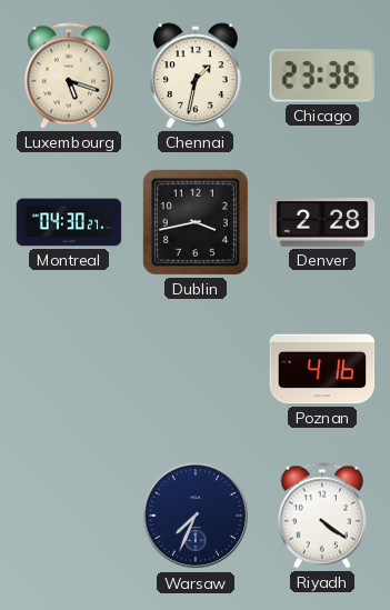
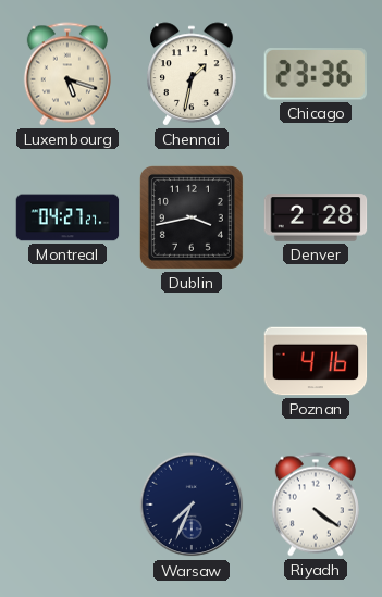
Montreal: 04:30 -> 04:27
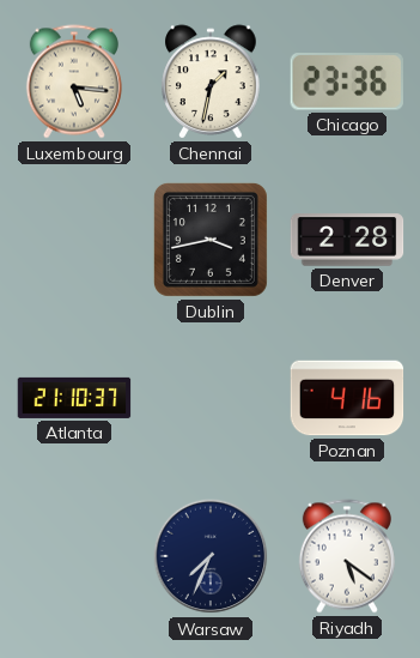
Luxembourg: 5:18 -> 5:16
Montreal: 04:27 -> none
Atlanta: none -> 21:10
Riyadh: 4:21 -> 5:21
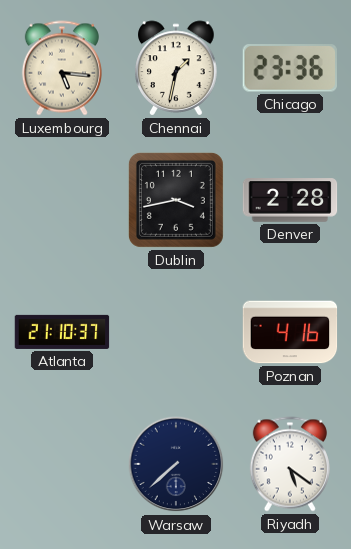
Warsaw: 7:34 -> 7:38
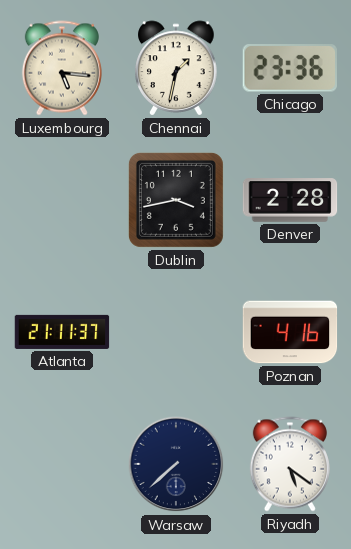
Atlanta: 21:10 -> 21:11
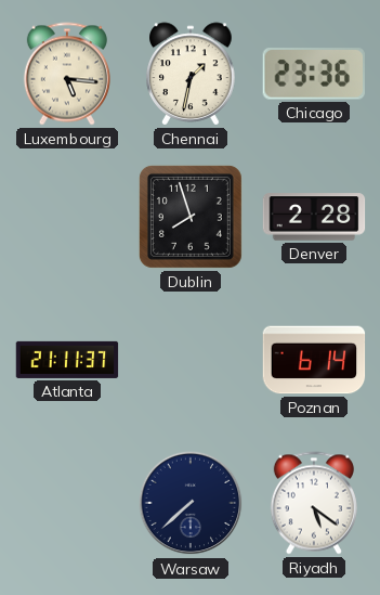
Dublin: 3:43 -> 7:57
Poznan: 4:16 -> 6:14
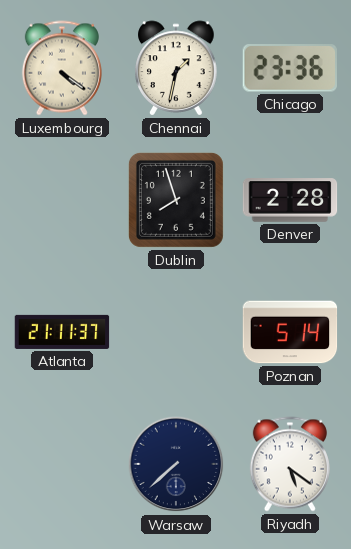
Luxembourg: 5:16 -> 4:21
Poznan: 6:14 -> 5:14
